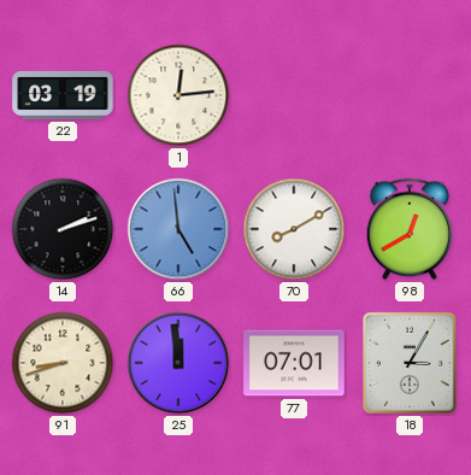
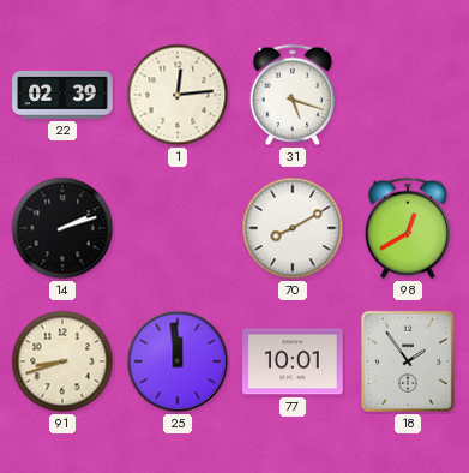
22: 03:19 -> 02:39
31: none -> 5:18
66: 4:59 -> none
77: 07:01 -> 10:01
18: 3:05 -> 1:54
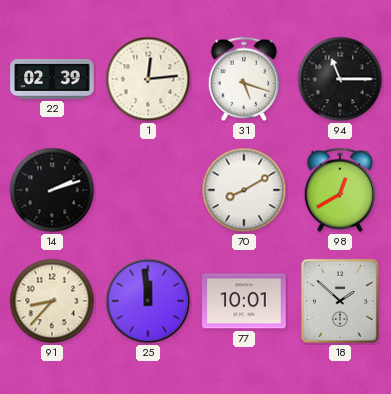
94: none -> 11:15
91: 8:42 -> 8:37
18: 1:54 -> 1:52
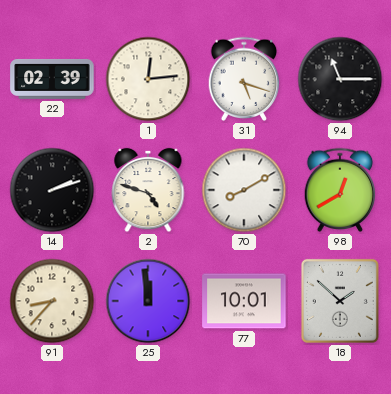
2: none -> 4:48
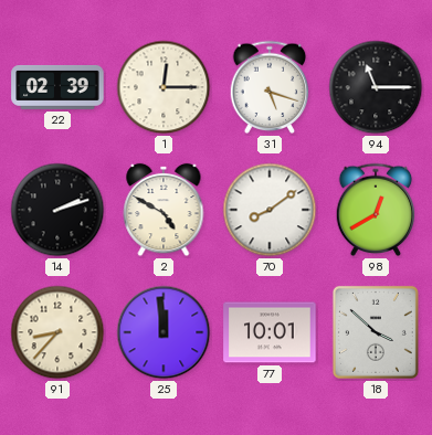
1: 12:14 -> 12:15
2: 4:48 -> 4:50
70: 8:10 -> 8:09
18: 1:52 -> 3:52
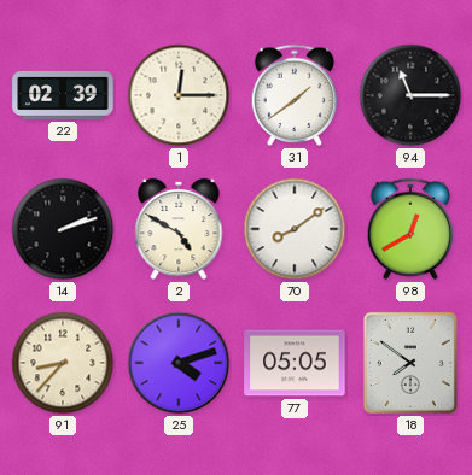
31: 5:18 -> 1:39
25: 11:59 -> 4:12
77: 10:01 -> 05:05
18: 3:52 -> 7:51
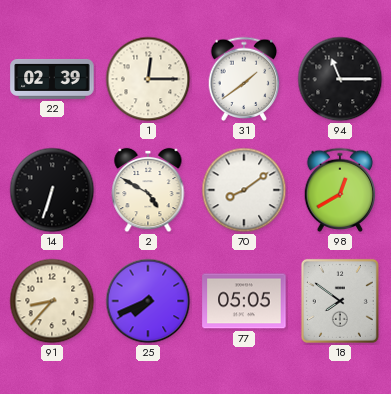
14: 2:12 -> 6:33
25: 4:12 -> 7:41
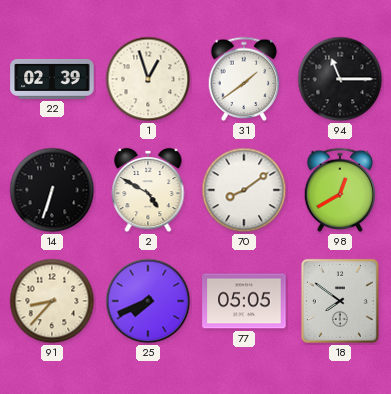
1: 12:15 -> 12:57
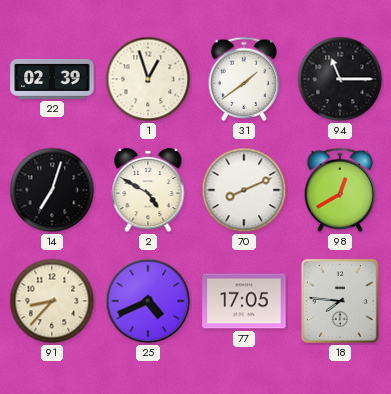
14: 6:33 -> 7:03
70: 8:09 -> 8:11
25: 7:41 -> 4:41
77: 05:05 -> 17:05
18: 7:51 -> 7:46
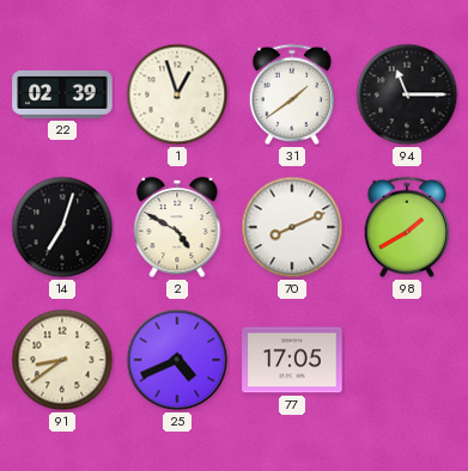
98: 12:40 -> 1:40
91: 8:37 -> 8:39
18: 7:46 -> none
